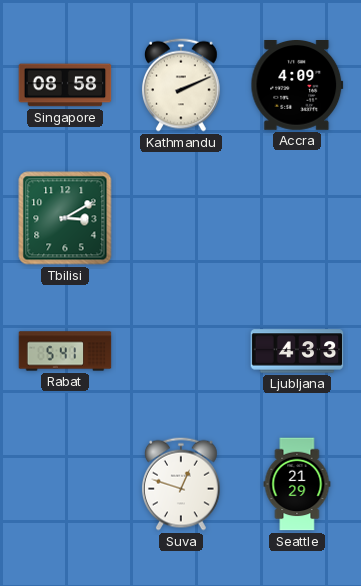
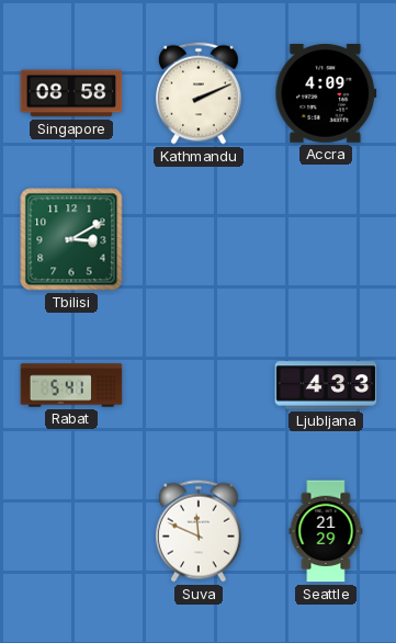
Suva: 12:48 -> 11:49
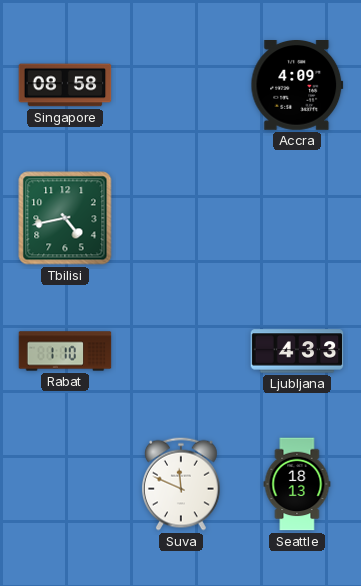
Kathmandu: 2:11 -> none
Tbilisi: 3:10 -> 4:43
Rabat: 5:41 -> 1:10
Seattle: 21:29 -> 18:13
